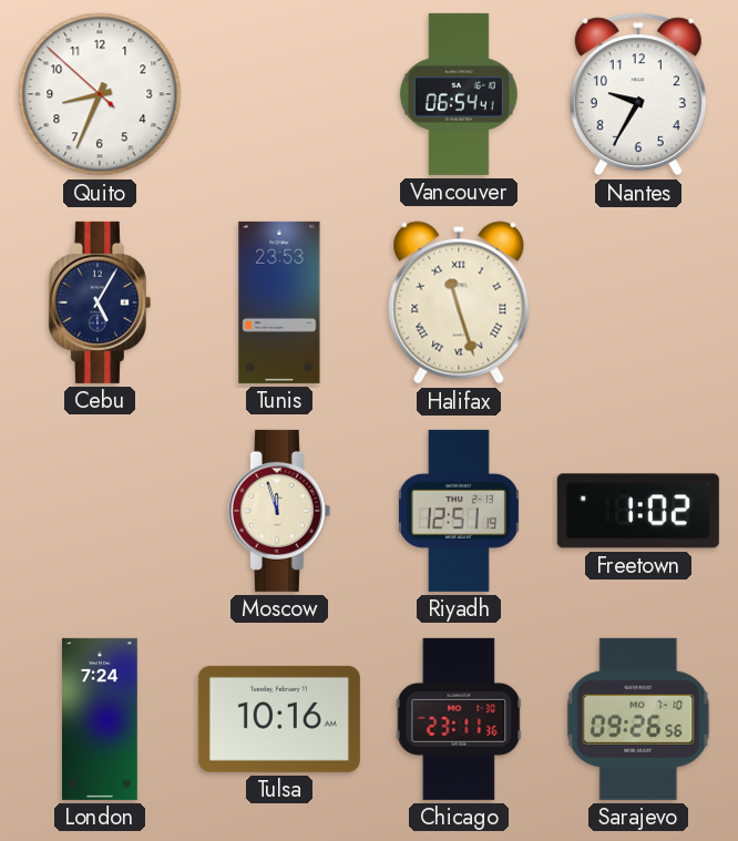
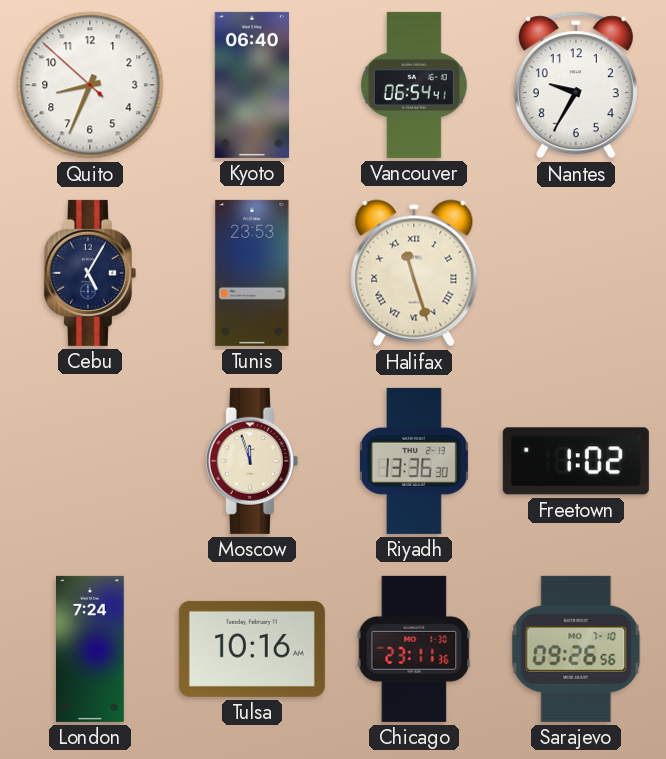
Kyoto: none -> 06:40
Riyadh: 12:51 -> 13:36
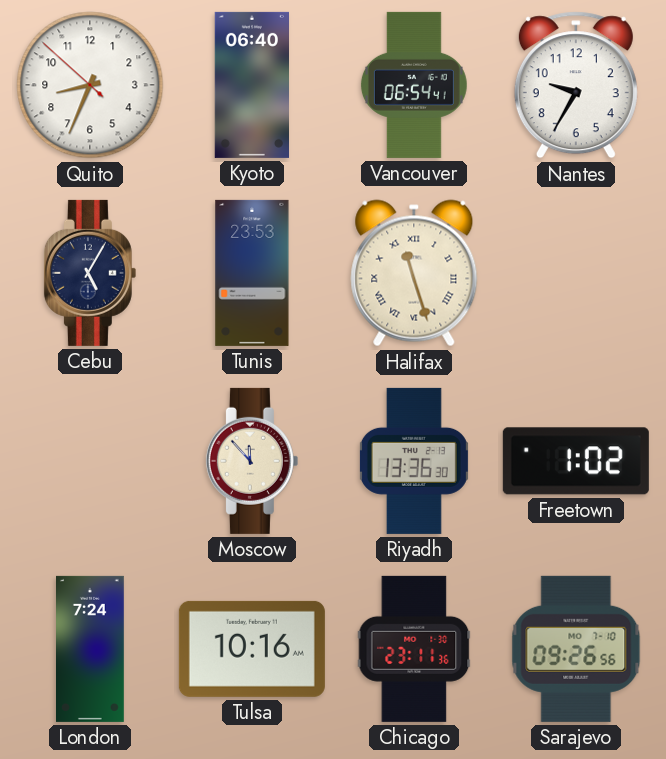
Moscow: 11:57 -> 11:53
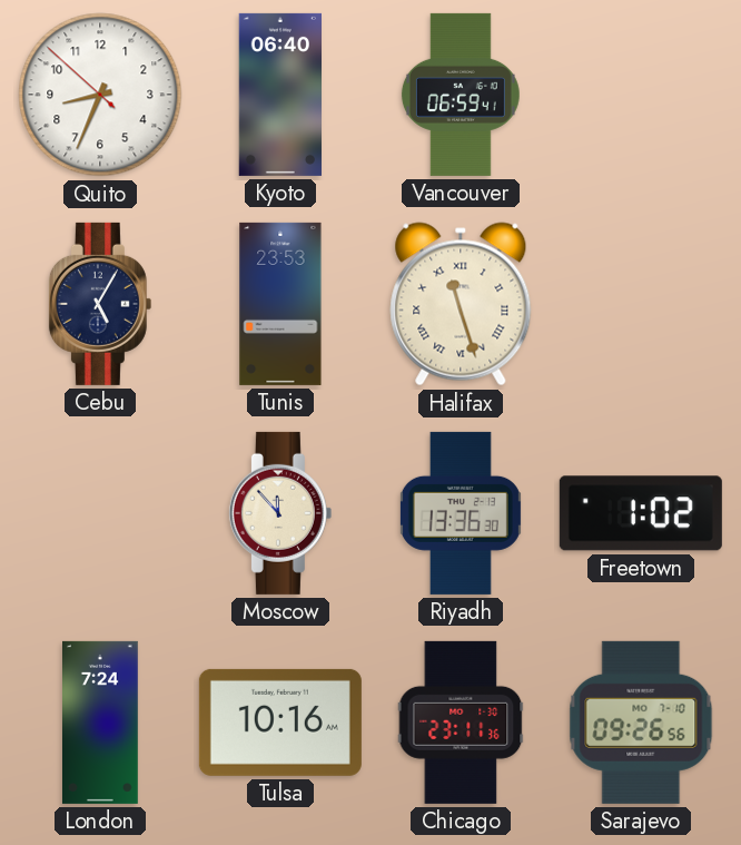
Vancouver: 06:54 -> 06:59
Nantes: 9:35 -> none
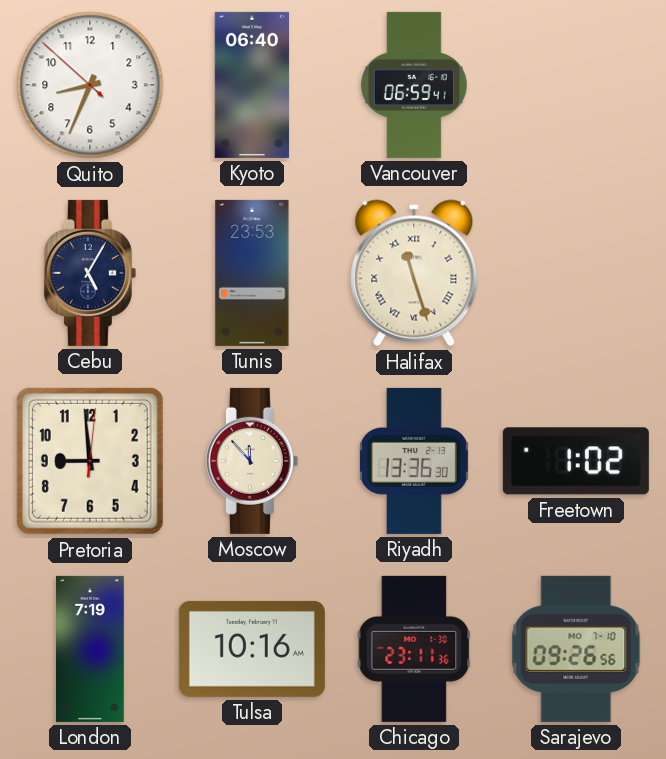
Pretoria: none -> 8:59
London: 7:24 -> 7:19
